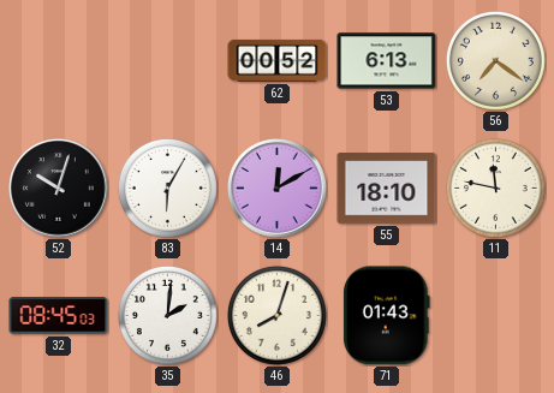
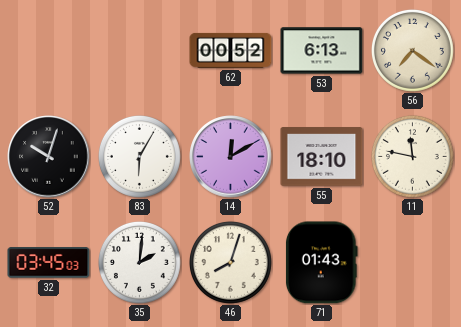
32: 08:45 -> 03:45
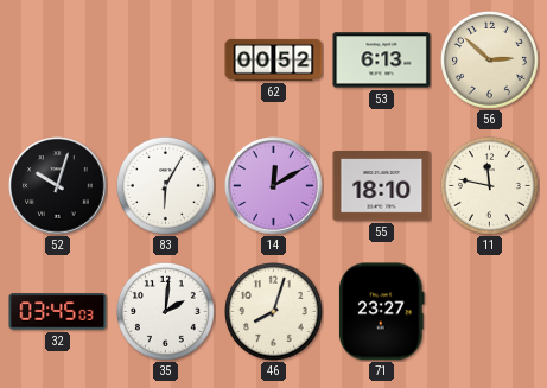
56: 7:21 -> 2:52
71: 01:43 -> 23:27
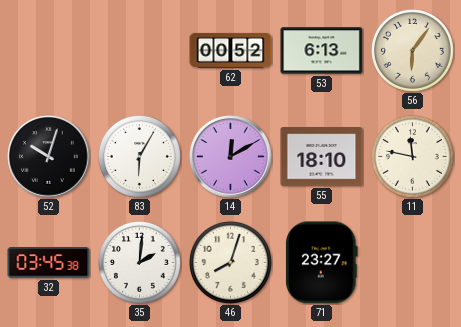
56: 2:52 -> 6:06
32: 03:45:03 -> 03:45:38
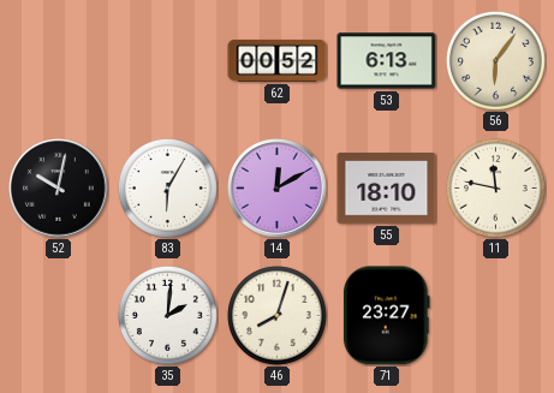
52: 10:03 -> 10:02
32: 03:45 -> none
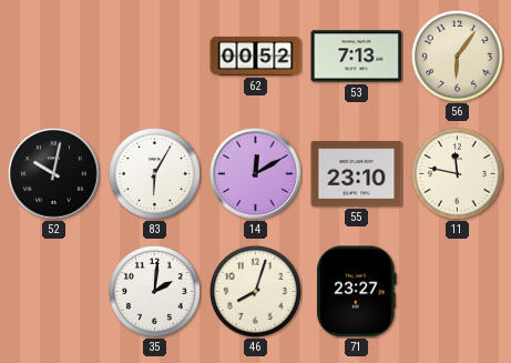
53: 6:13 -> 7:13
55: 18:10 -> 23:10
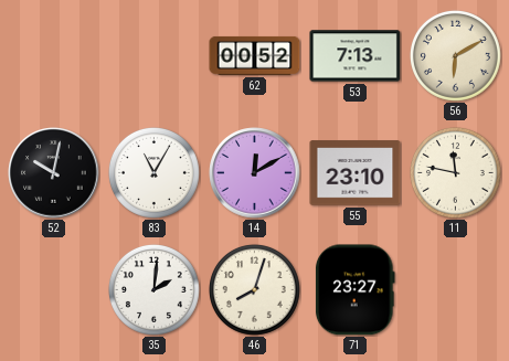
56: 6:06 -> 6:10
83: 6:05 -> 11:05
